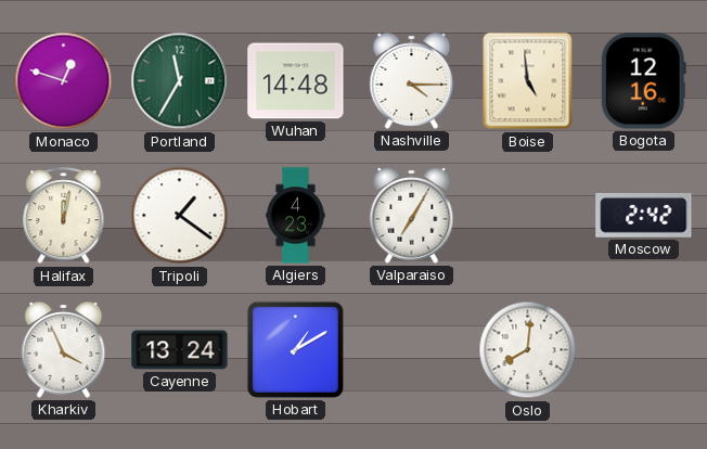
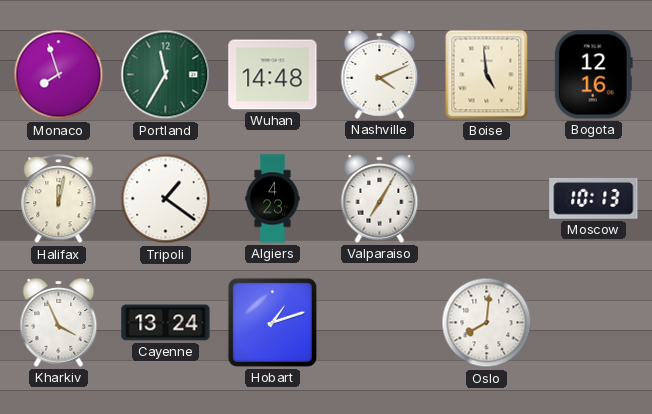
Monaco: 12:48 -> 7:57
Nashville: 4:15 -> 4:11
Moscow: 2:42 -> 10:13
Hobart: 1:10 -> 1:12
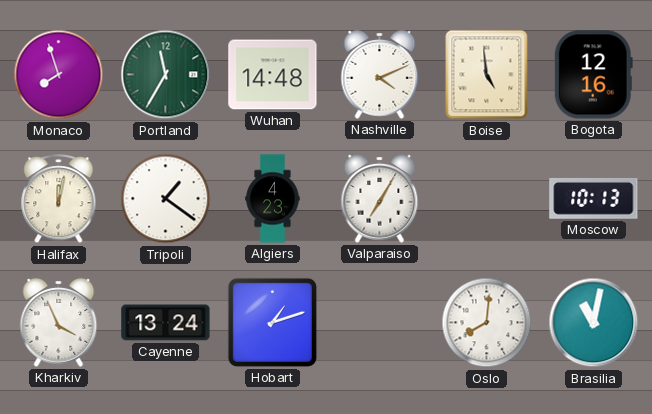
Brasilia: none -> 11:02
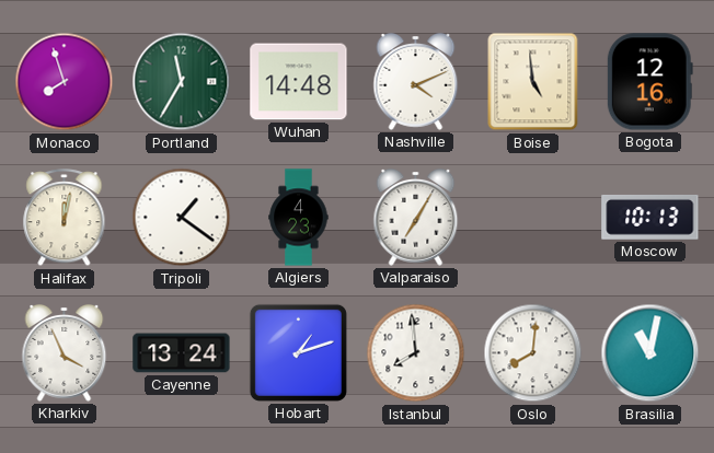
Istanbul: none -> 7:59
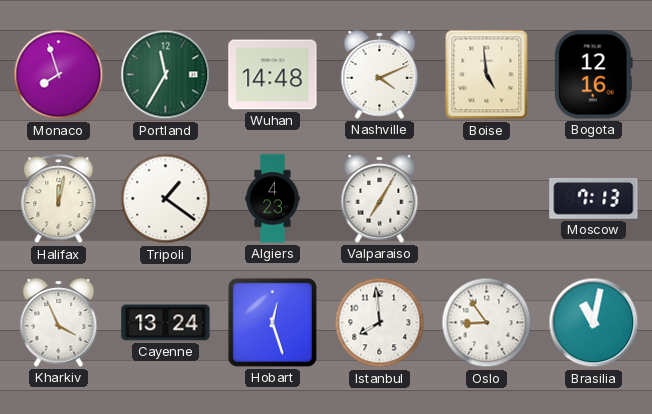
Moscow: 10:13 -> 7:13
Hobart: 1:12 -> 12:27
Oslo: 8:01 -> 8:54
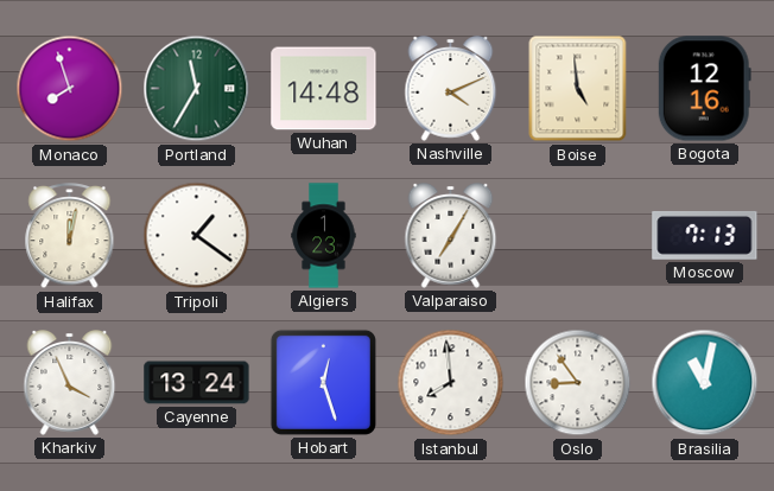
Algiers: 4:23 -> 1:23
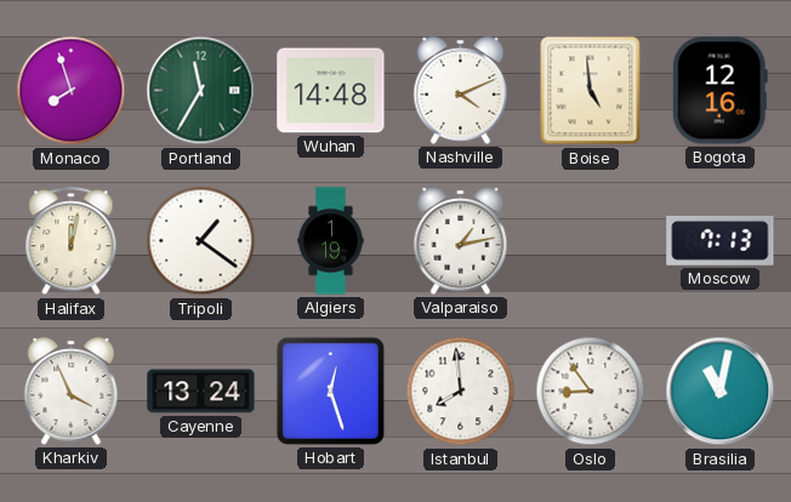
Algiers: 1:23 -> 1:19
Valparaiso: 7:05 -> 1:13
